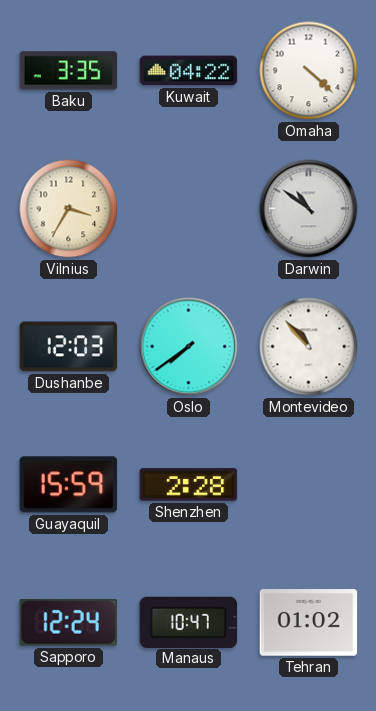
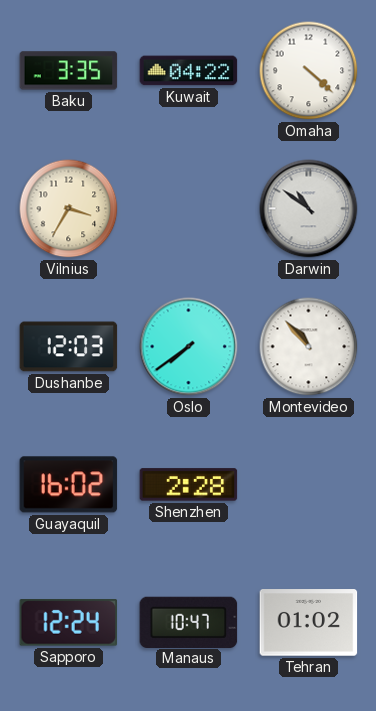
Guayaquil: 15:59 -> 16:02
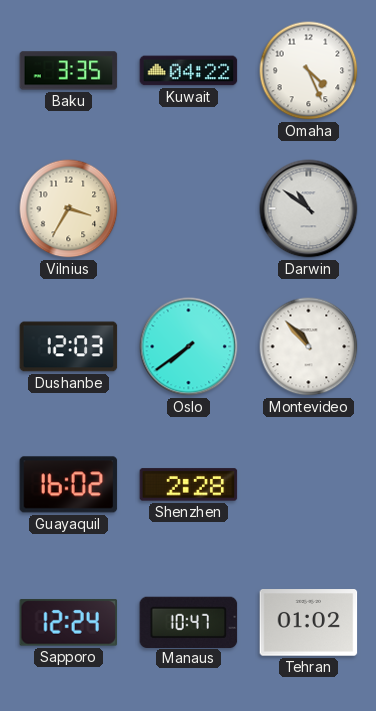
Omaha: 4:22 -> 4:26
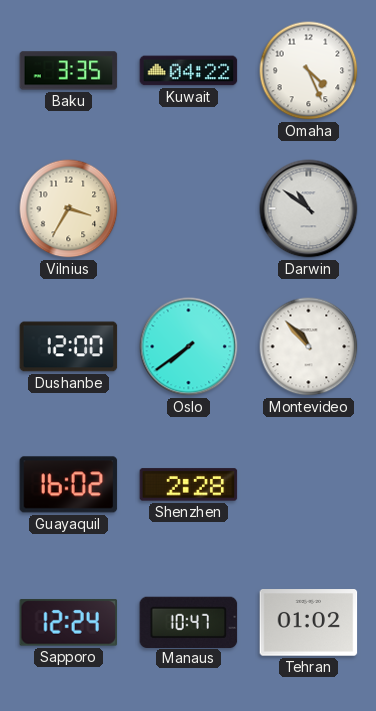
Dushanbe: 12:03 -> 12:00
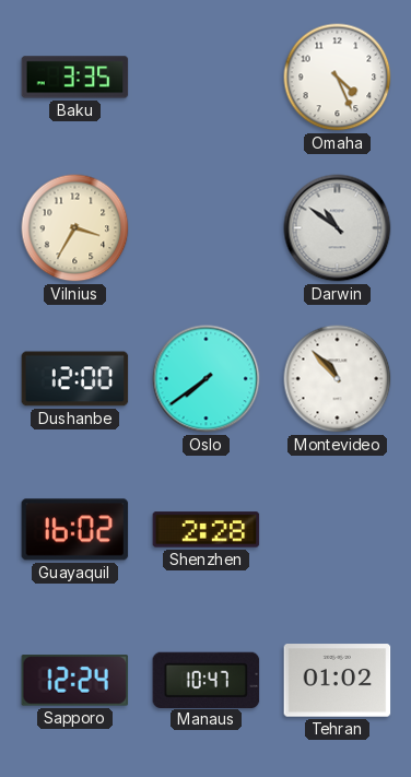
Kuwait: 04:22 -> none
